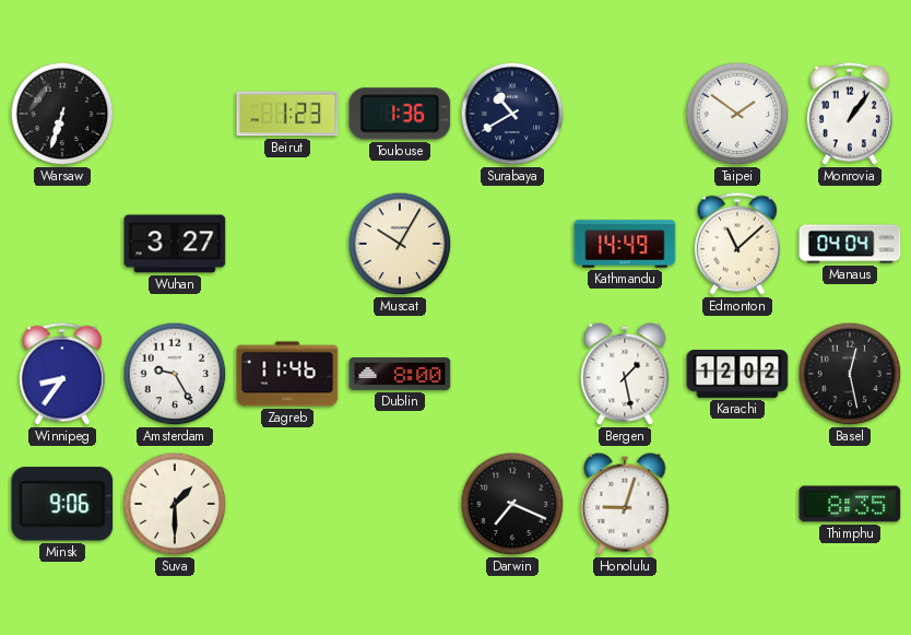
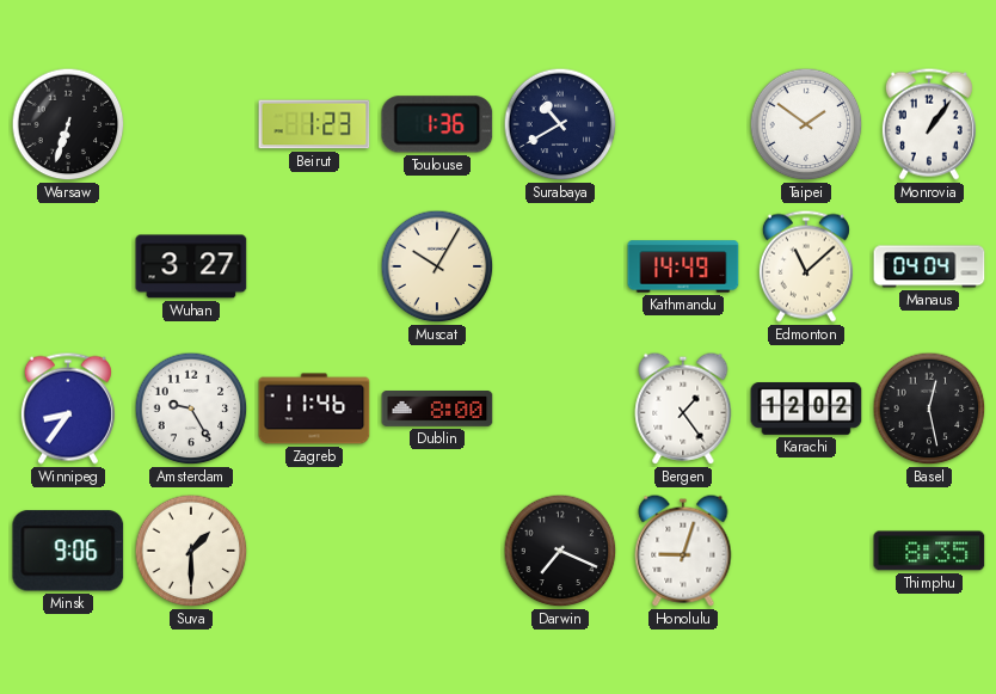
Bergen: 1:28 -> 1:24
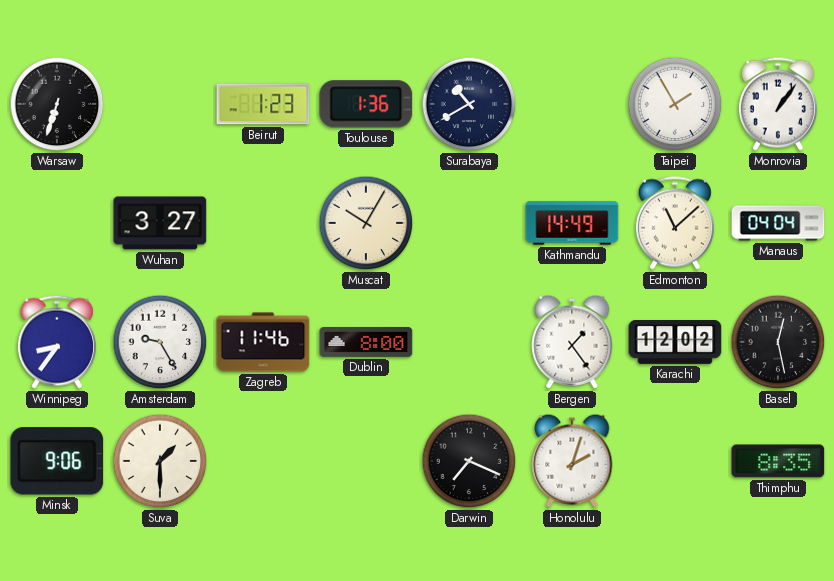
Taipei: 1:51 -> 1:55
Honolulu: 9:03 -> 2:03
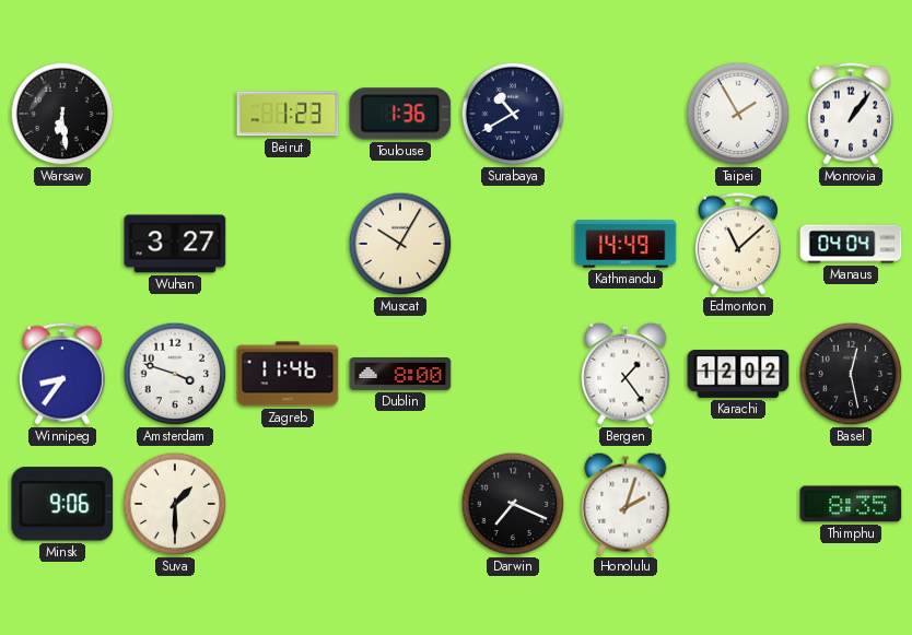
Warsaw: 6:33 -> 6:29
Amsterdam: 9:25 -> 3:48
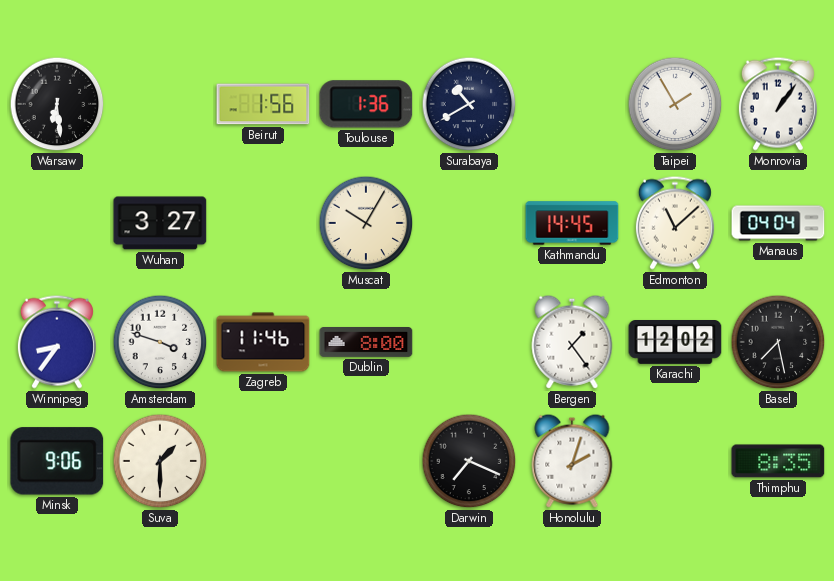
Beirut: 1:23 -> 1:56
Kathmandu: 14:49 -> 14:45
Basel: 12:28 -> 7:28
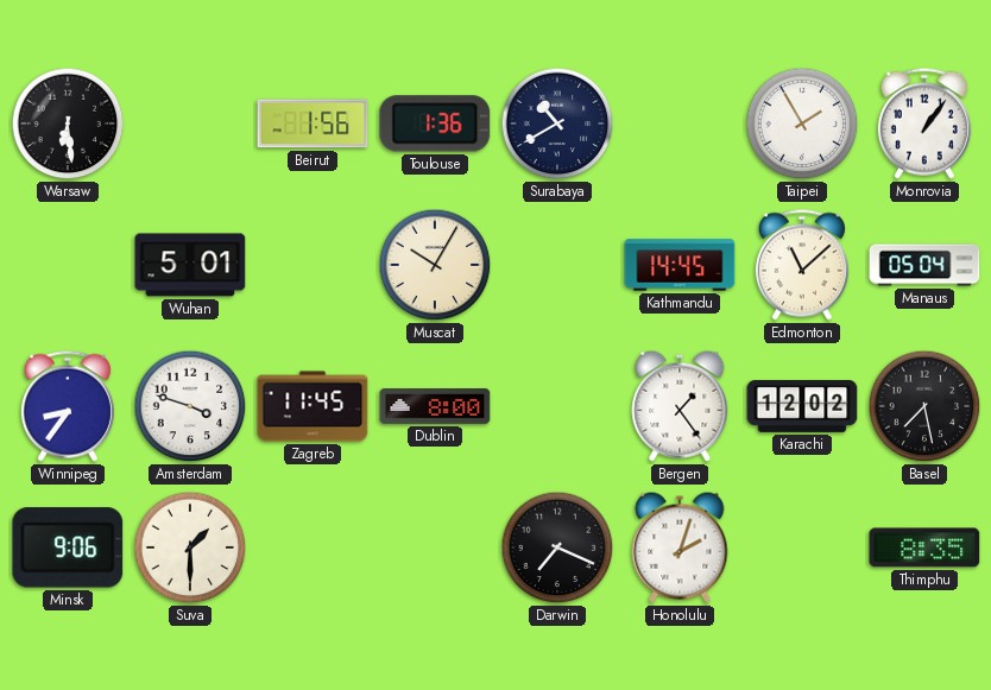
Wuhan: 3:27 -> 5:01
Manaus: 04:04 -> 05:04
Zagreb: 11:46 -> 11:45
